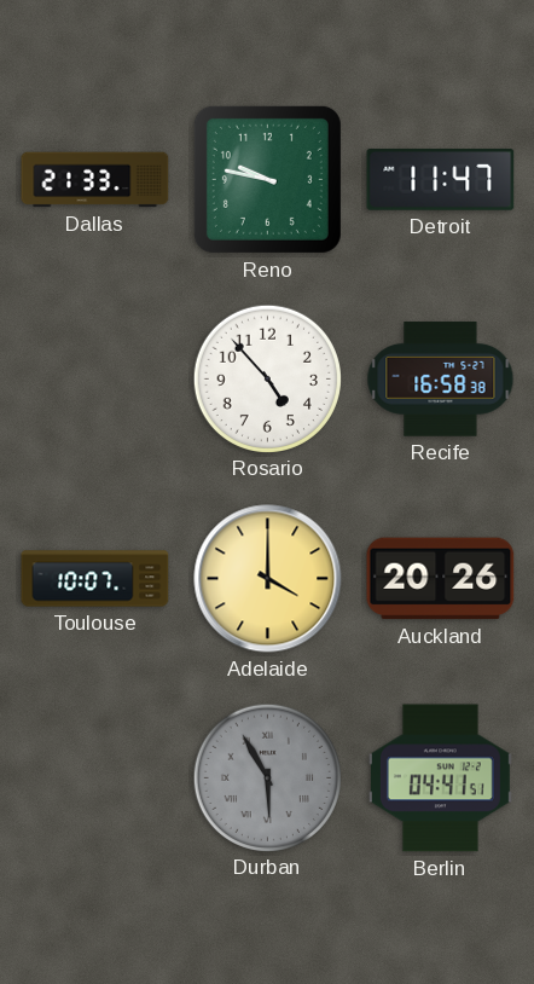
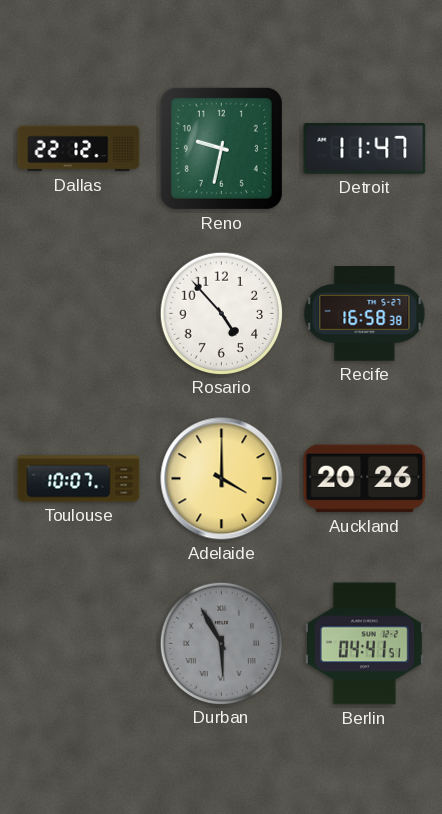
Dallas: 21:33 -> 22:12
Reno: 9:47 -> 9:32
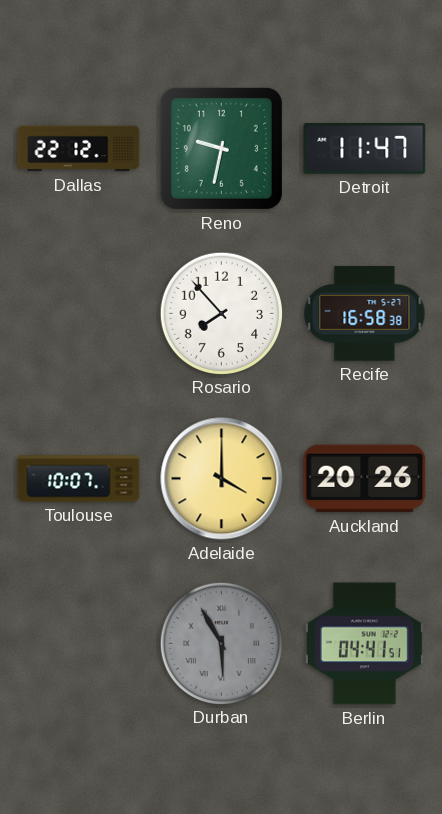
Rosario: 4:53 -> 7:53
